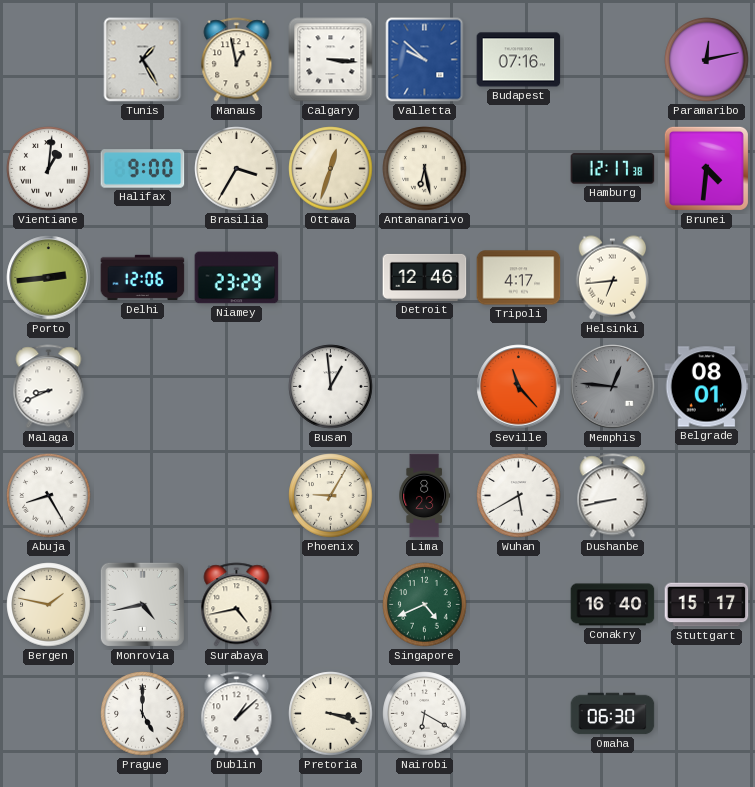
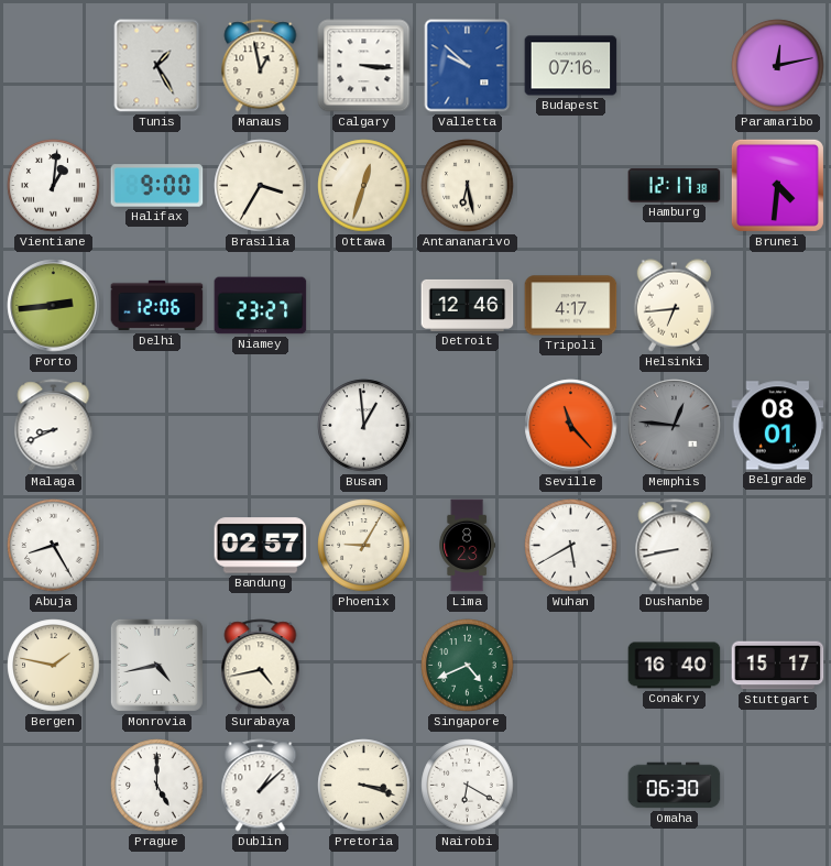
Niamey: 23:29 -> 23:27
Bandung: none -> 02:57
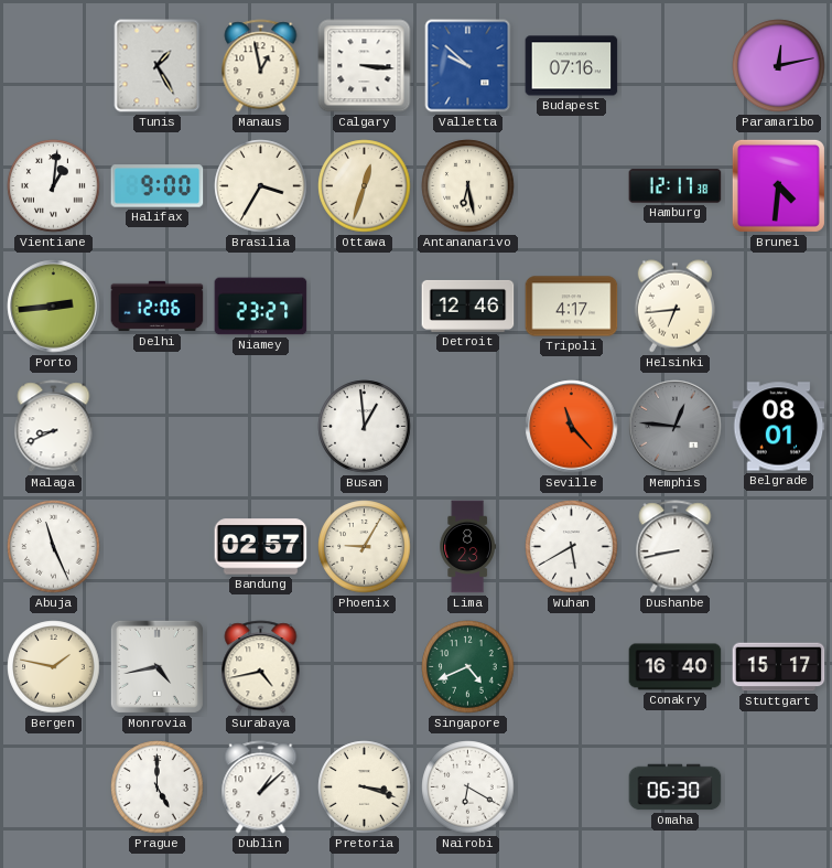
Abuja: 8:25 -> 11:26
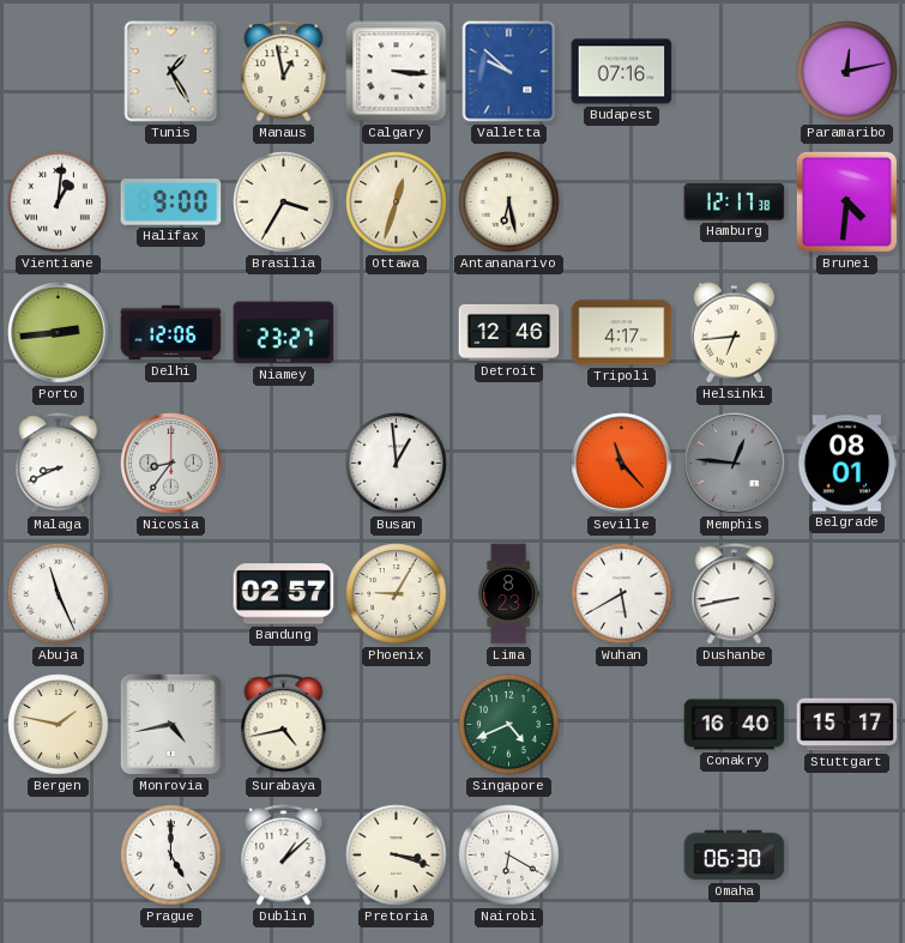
Nicosia: none -> 8:36
